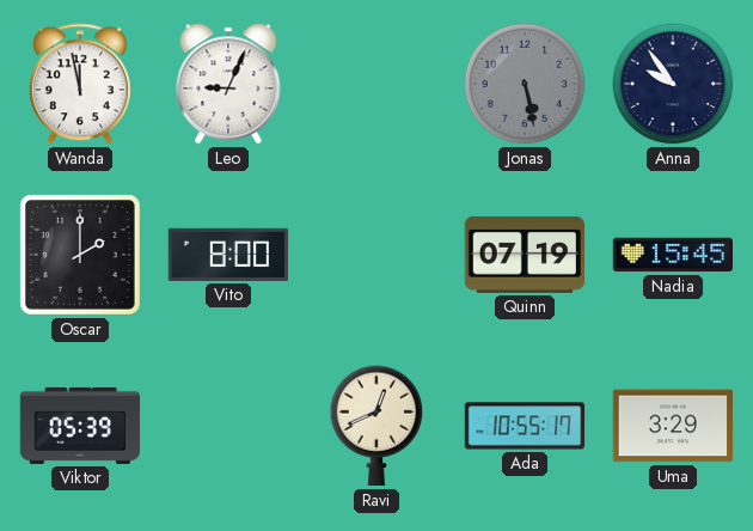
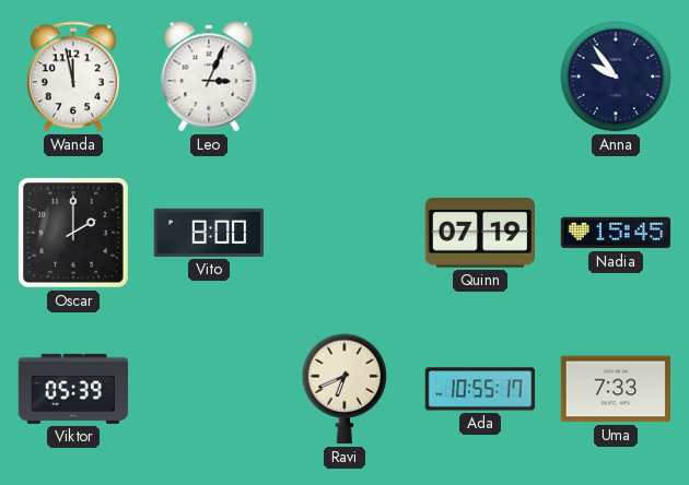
Leo: 9:04 -> 3:04
Jonas: 5:28 -> none
Ravi: 12:41 -> 6:41
Uma: 3:29 -> 7:33
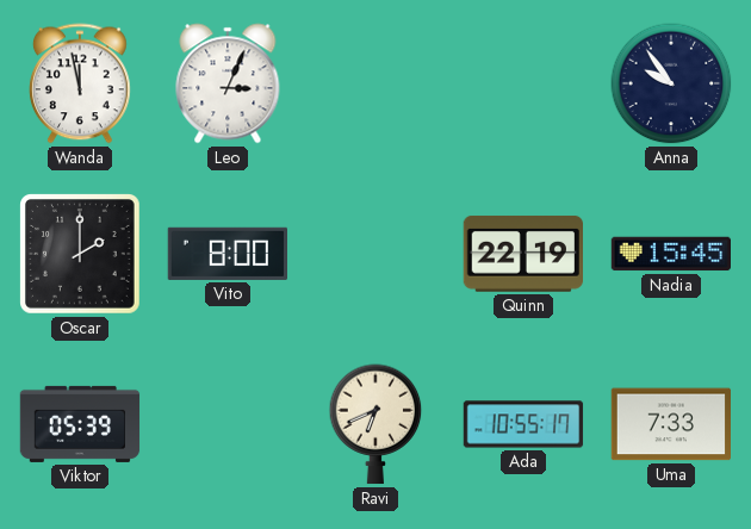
Quinn: 07:19 -> 22:19
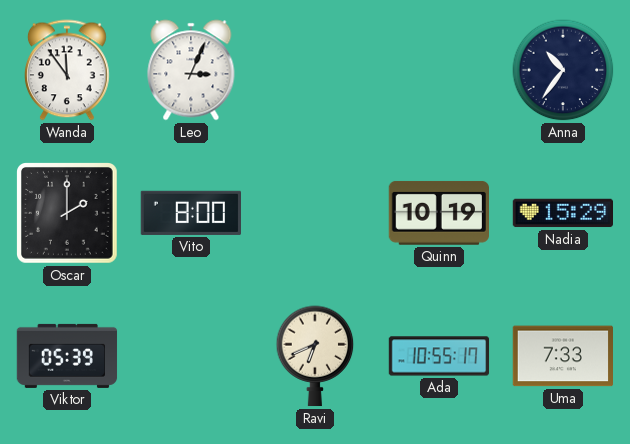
Wanda: 11:58 -> 11:54
Anna: 9:54 -> 10:36
Quinn: 22:19 -> 10:19
Nadia: 15:45 -> 15:29
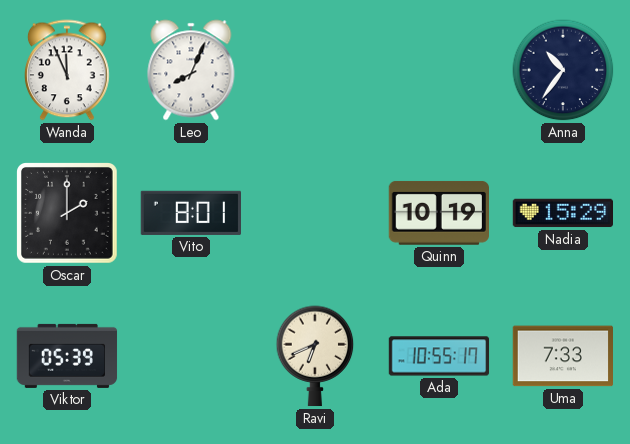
Wanda: 11:54 -> 11:56
Leo: 3:04 -> 8:04
Vito: 8:00 -> 8:01
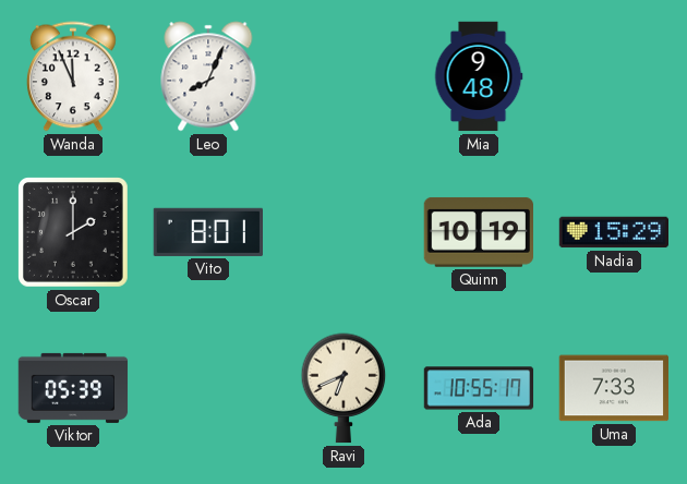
Mia: none -> 9:48
Anna: 10:36 -> none
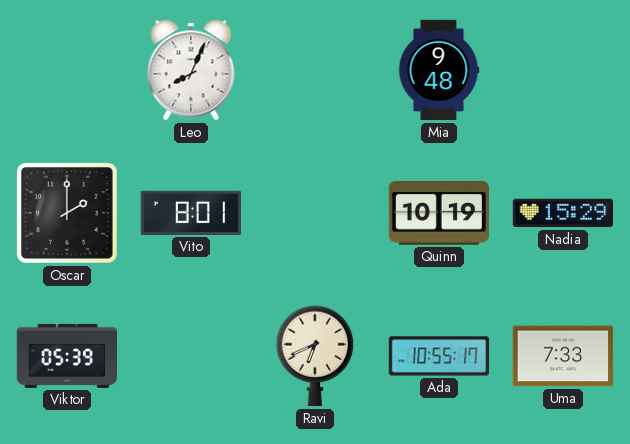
Wanda: 11:56 -> none
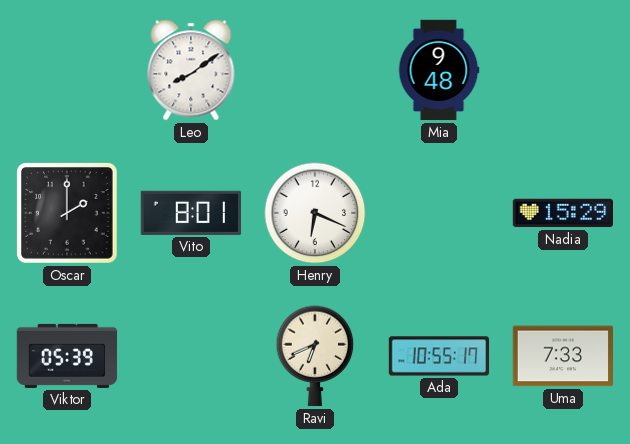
Leo: 8:04 -> 8:09
Henry: none -> 6:19
Quinn: 10:19 -> none
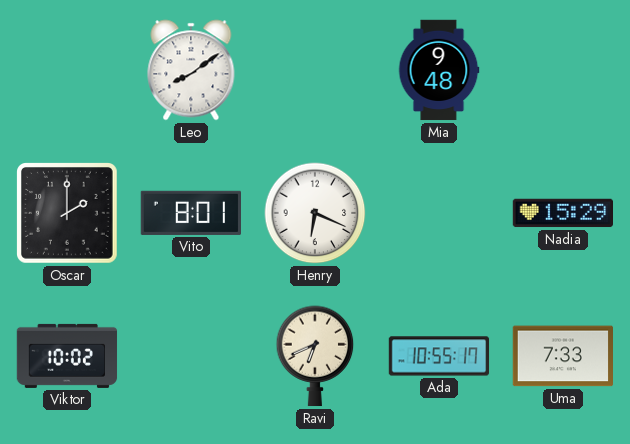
Viktor: 05:39 -> 10:02
